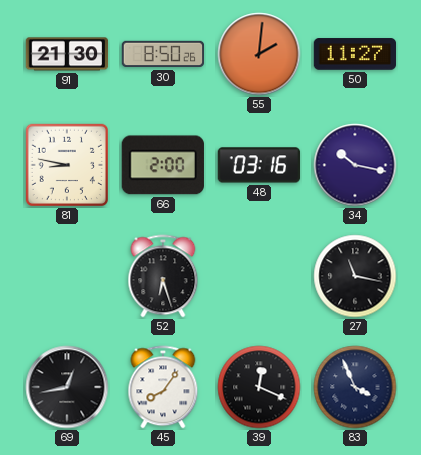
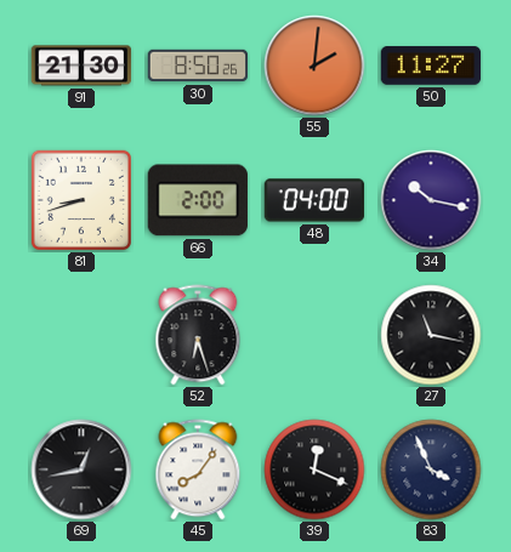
81: 8:47 -> 8:42
48: 03:16 -> 04:00
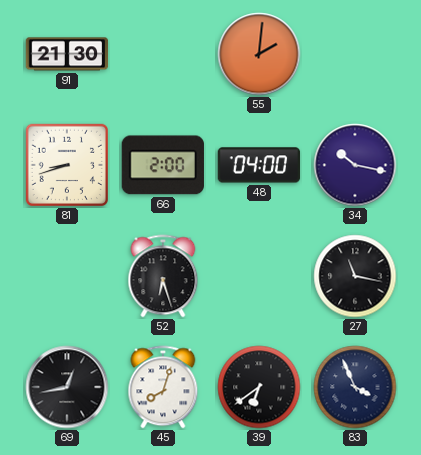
30: 8:50 -> none
50: 11:27 -> none
45: 8:06 -> 8:03
39: 12:19 -> 6:39
